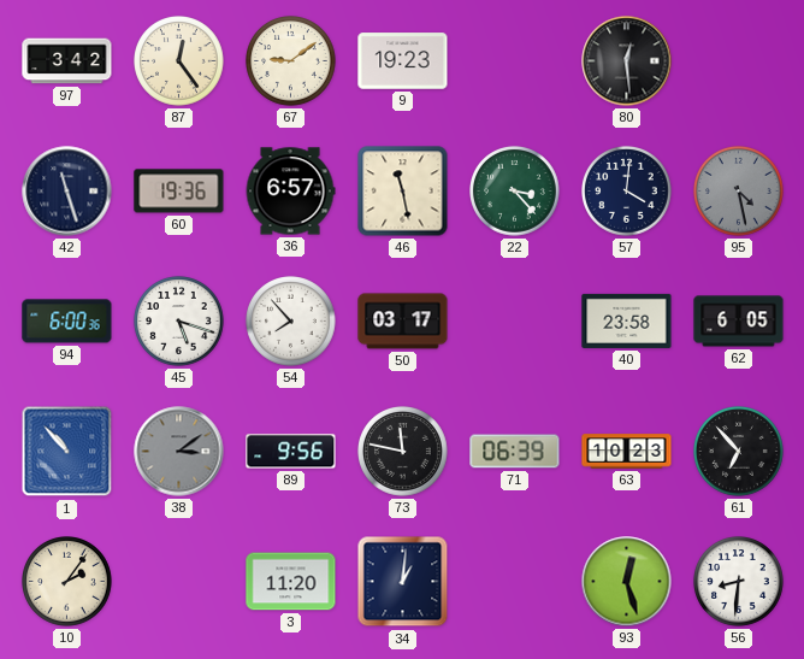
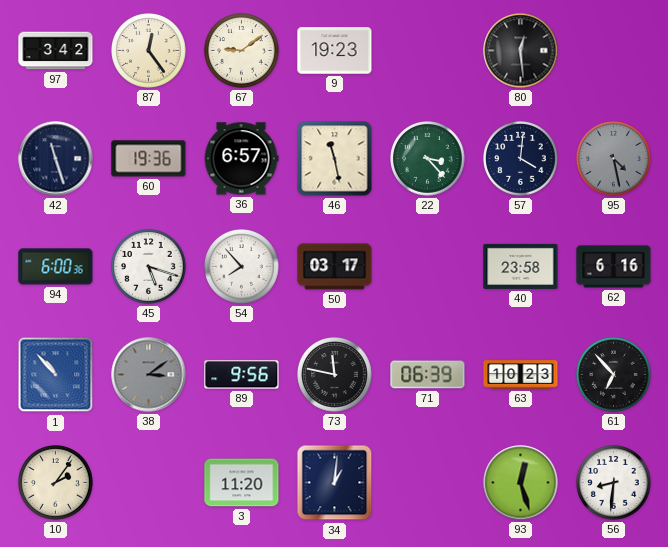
62: 6:05 -> 6:16
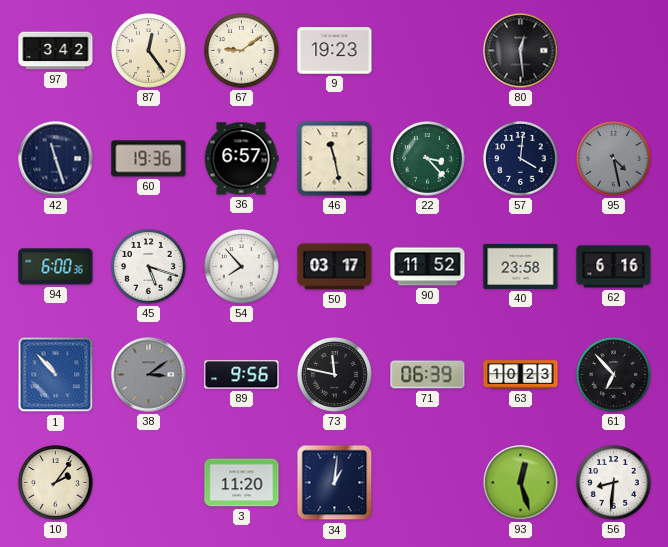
90: none -> 11:52
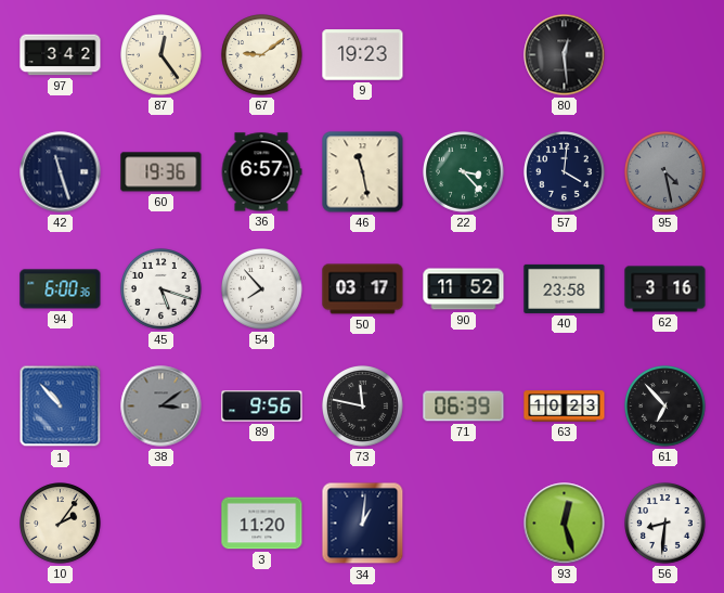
62: 6:16 -> 3:16
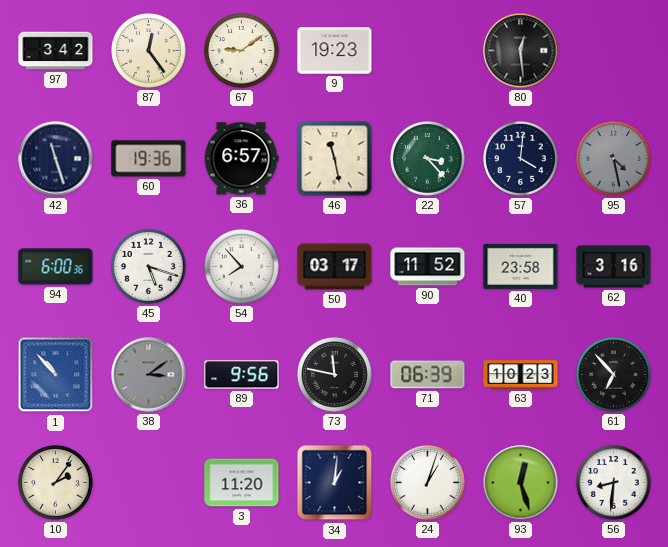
24: none -> 1:03
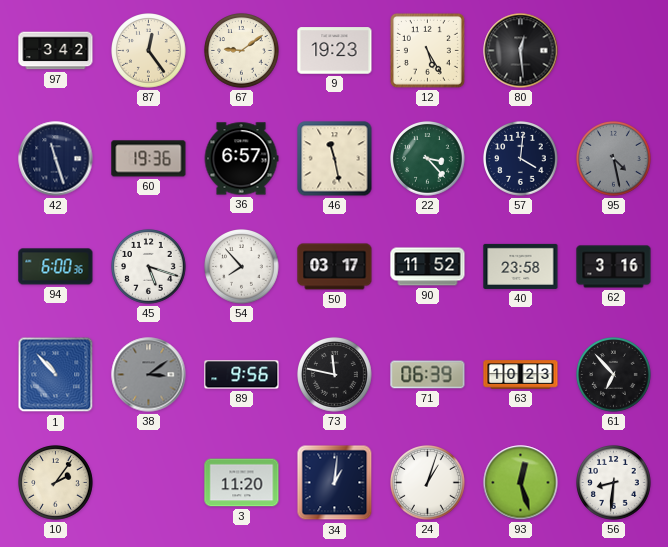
12: none -> 5:25
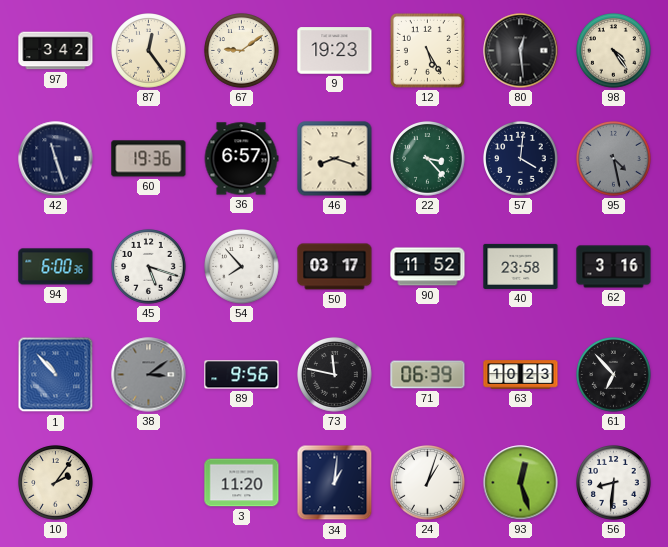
98: none -> 4:24
46: 11:28 -> 8:18
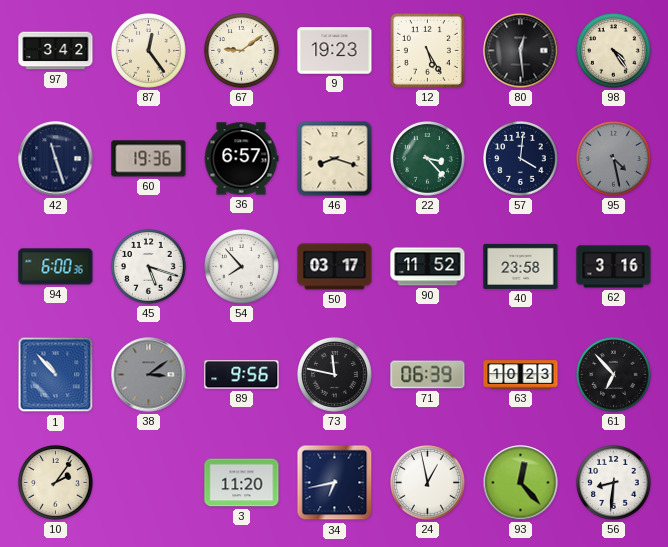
34: 1:01 -> 6:43
24: 1:03 -> 12:58
93: 12:27 -> 12:23
